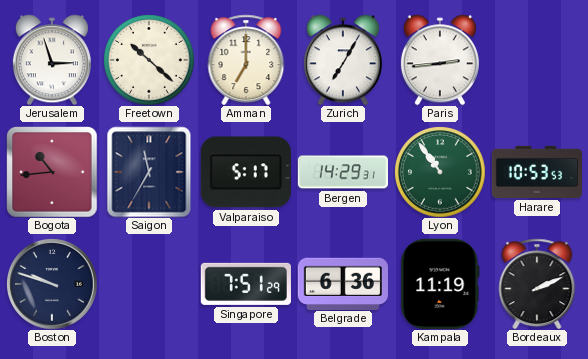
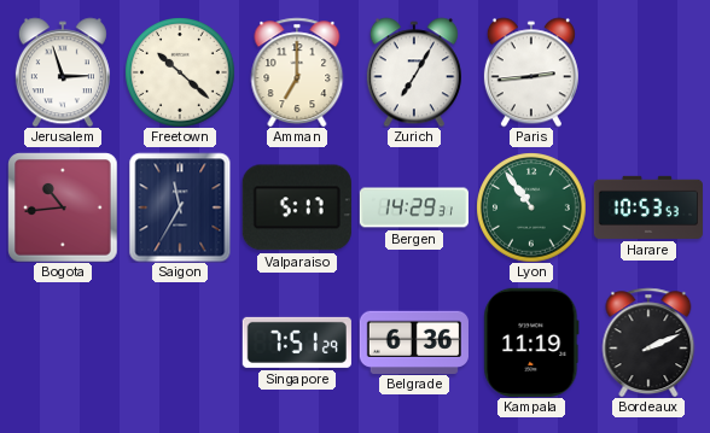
Boston: 9:48 -> none
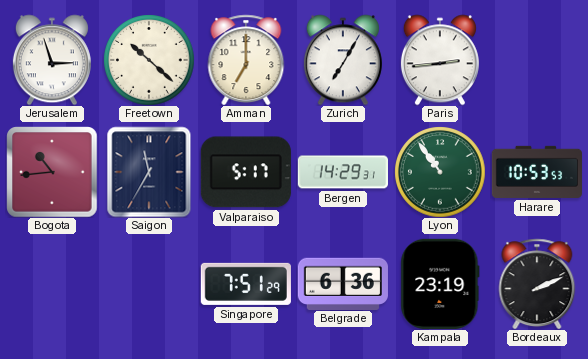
Kampala: 11:19 -> 23:19
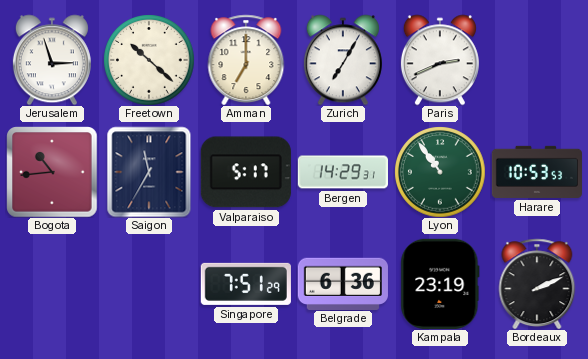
Paris: 2:44 -> 2:41
